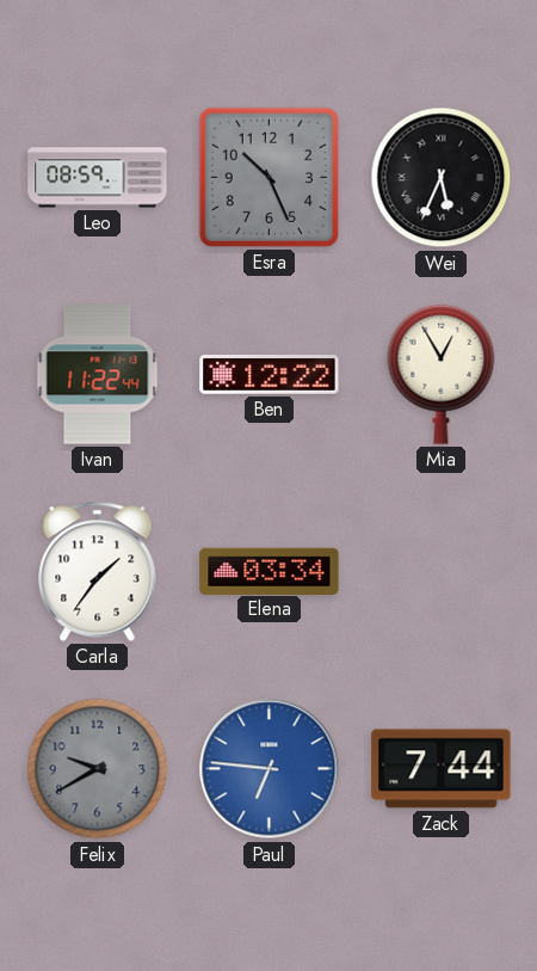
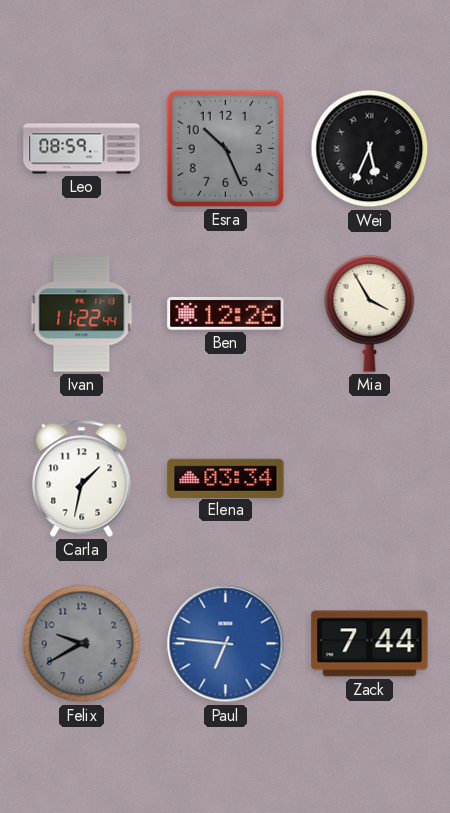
Ben: 12:22 -> 12:26
Mia: 12:55 -> 3:55
Carla: 1:36 -> 1:32
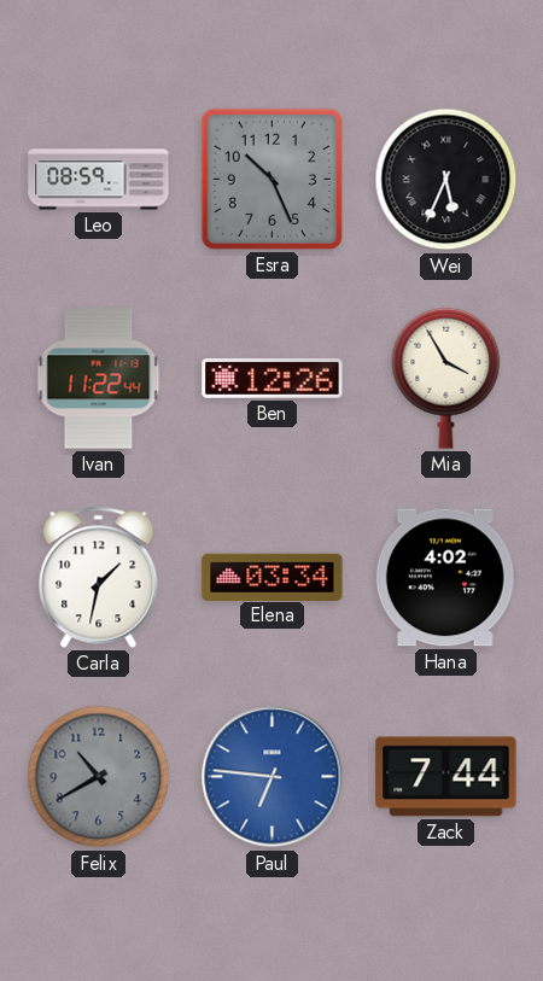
Hana: none -> 4:02
Felix: 9:40 -> 10:40
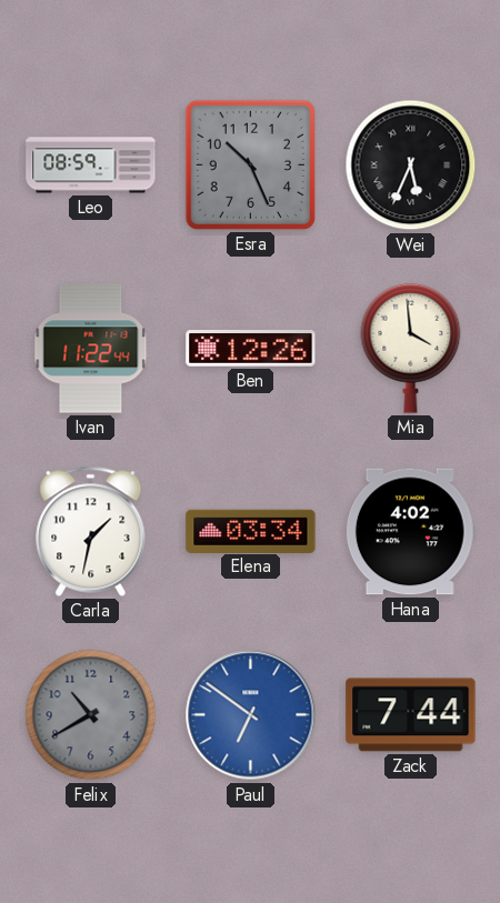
Mia: 3:55 -> 3:59
Paul: 6:46 -> 6:51
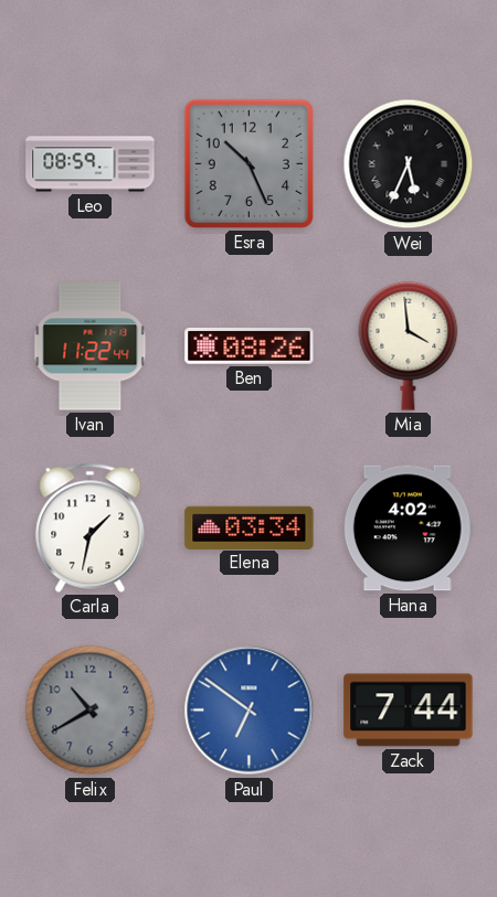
Ben: 12:26 -> 08:26
